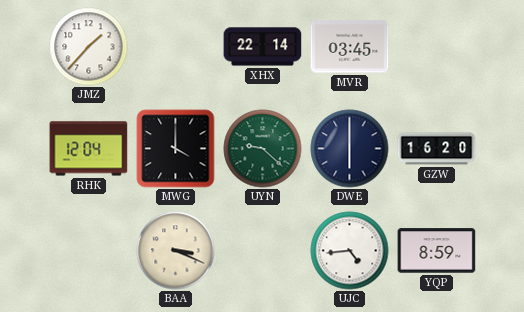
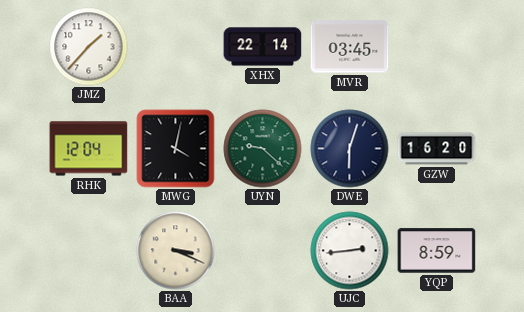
MWG: 4:00 -> 4:02
DWE: 6:00 -> 6:03
UJC: 4:44 -> 2:44
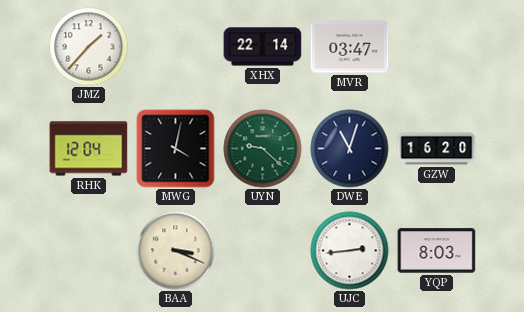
MVR: 03:45 -> 03:47
DWE: 6:03 -> 11:03
YQP: 8:59 -> 8:03
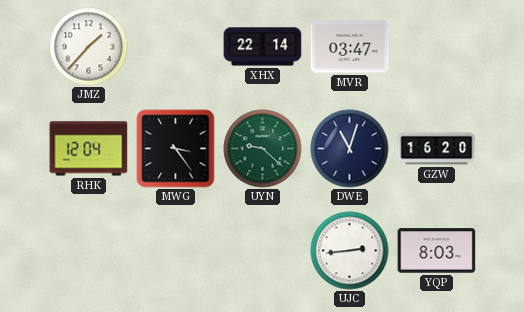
MWG: 4:02 -> 3:24
BAA: 3:19 -> none
